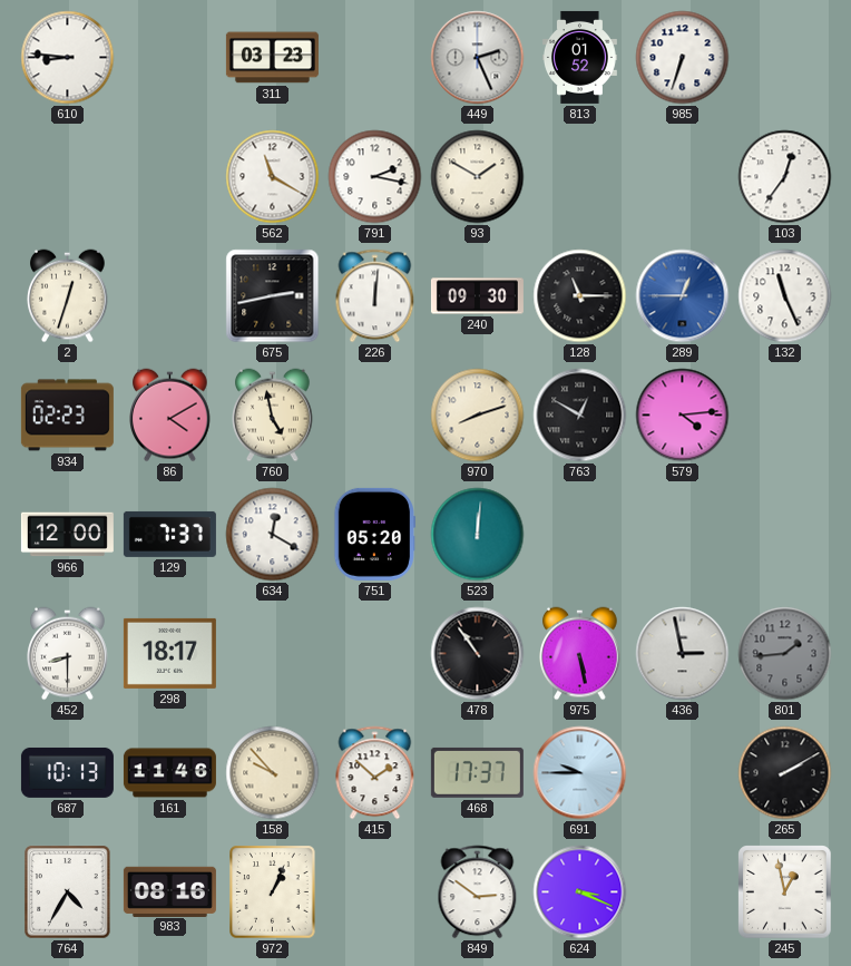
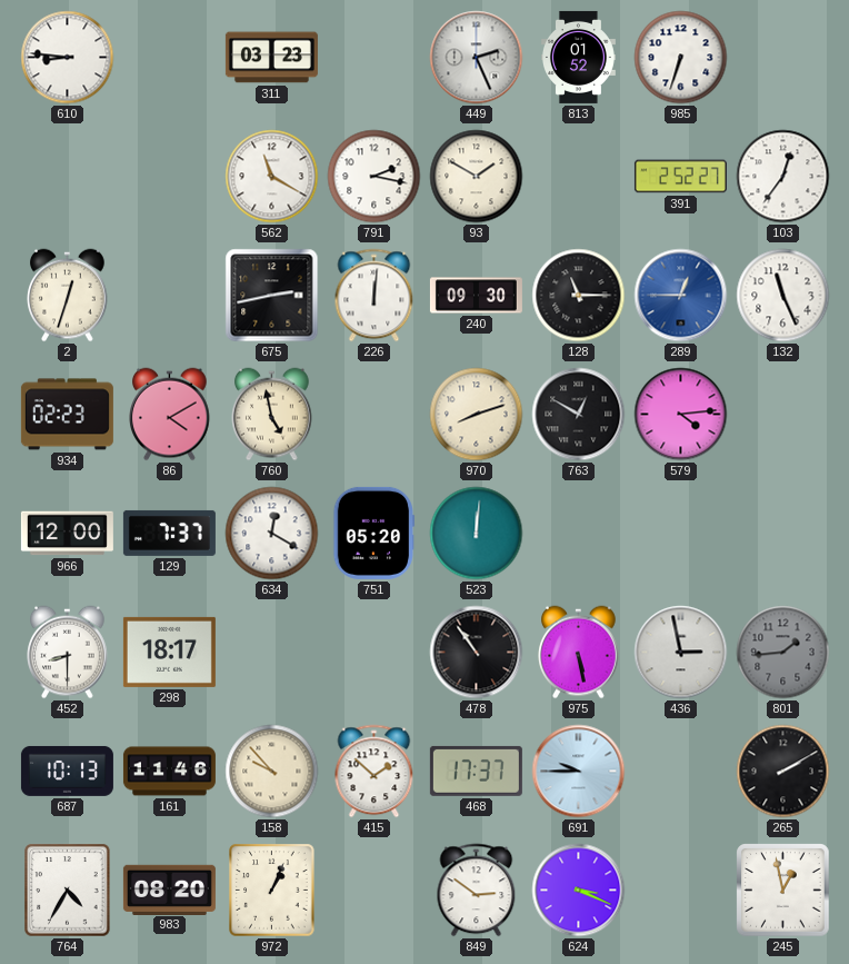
391: none -> 2:52
983: 08:16 -> 08:20
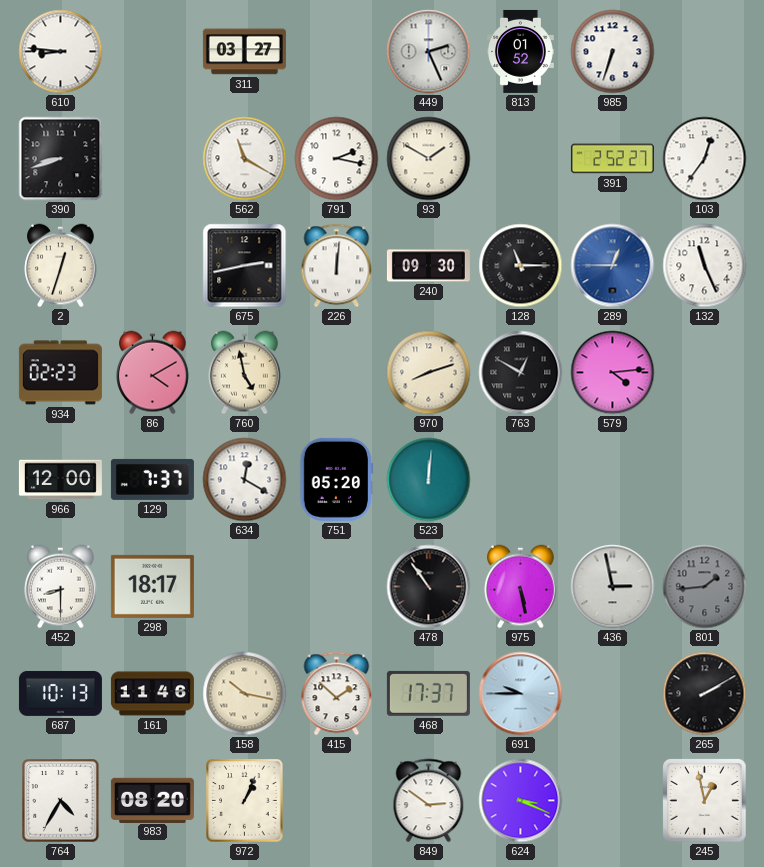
311: 03:23 -> 03:27
390: none -> 8:42
158: 9:53 -> 10:17
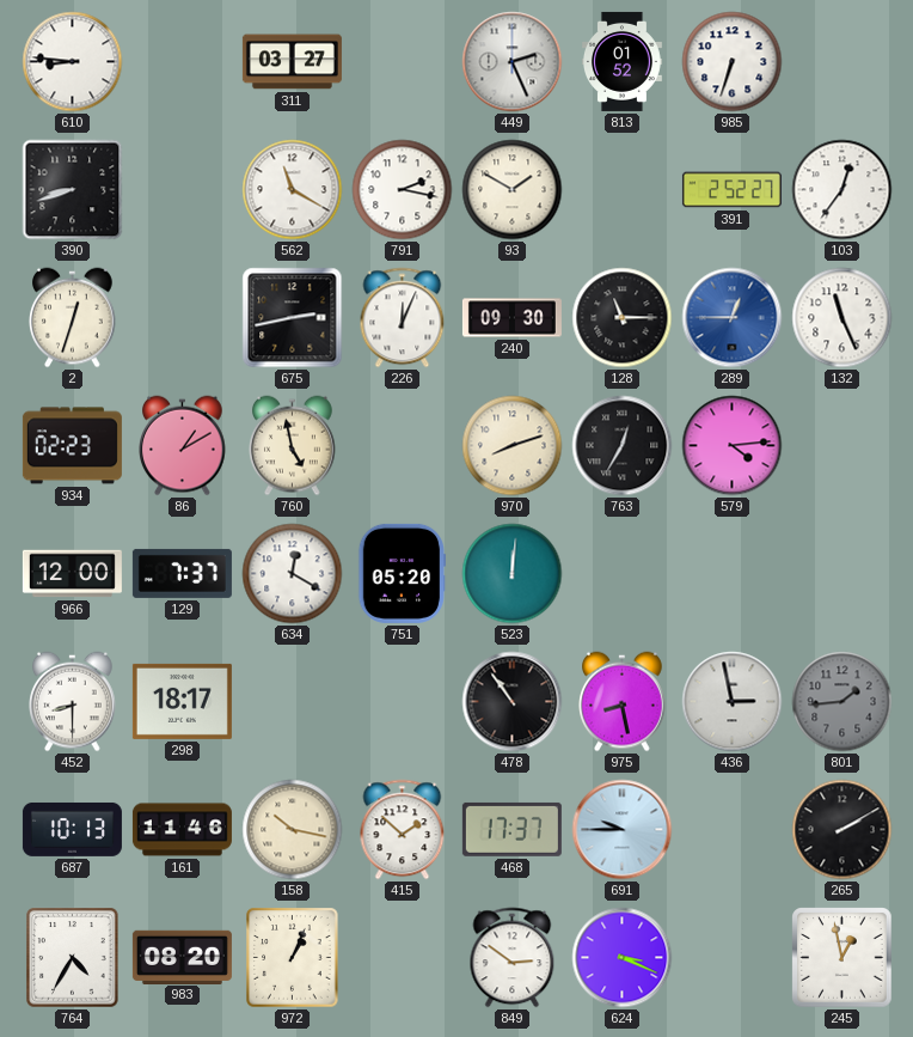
226: 12:01 -> 12:04
86: 4:10 -> 1:10
763: 12:50 -> 12:35
975: 5:28 -> 8:28
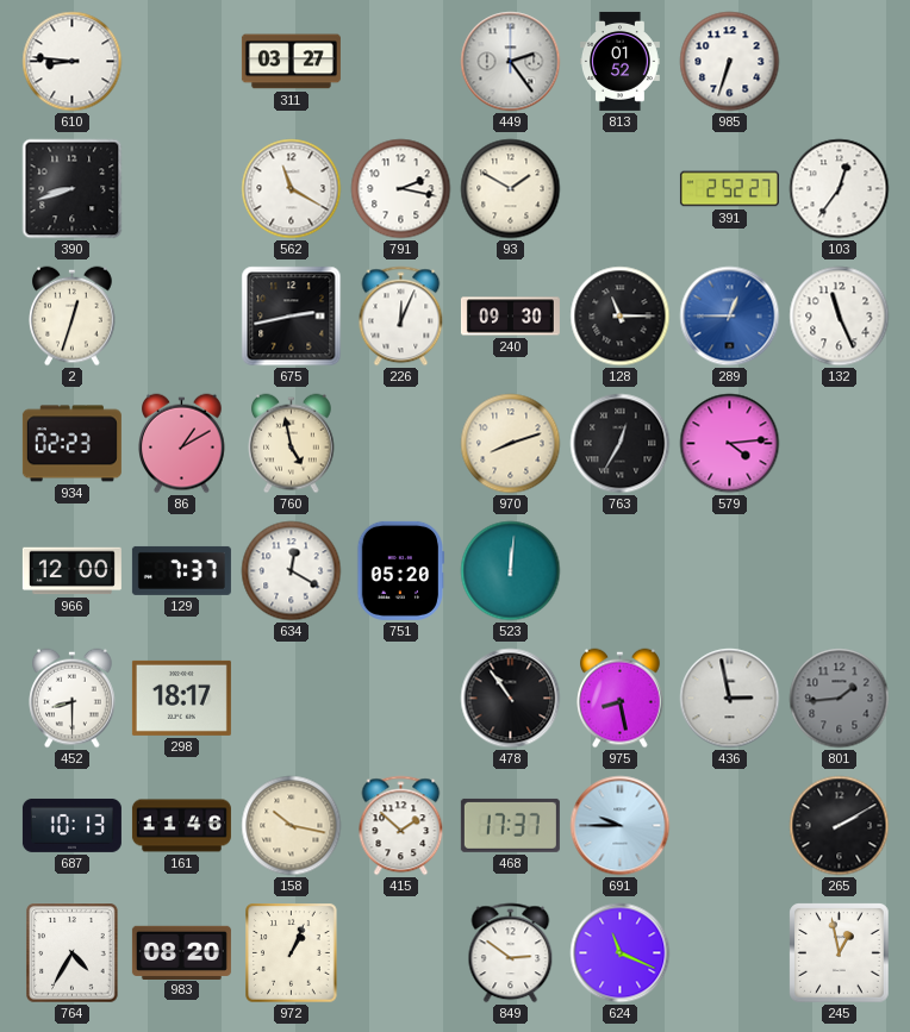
449: 2:26 -> 2:24
624: 3:19 -> 11:19
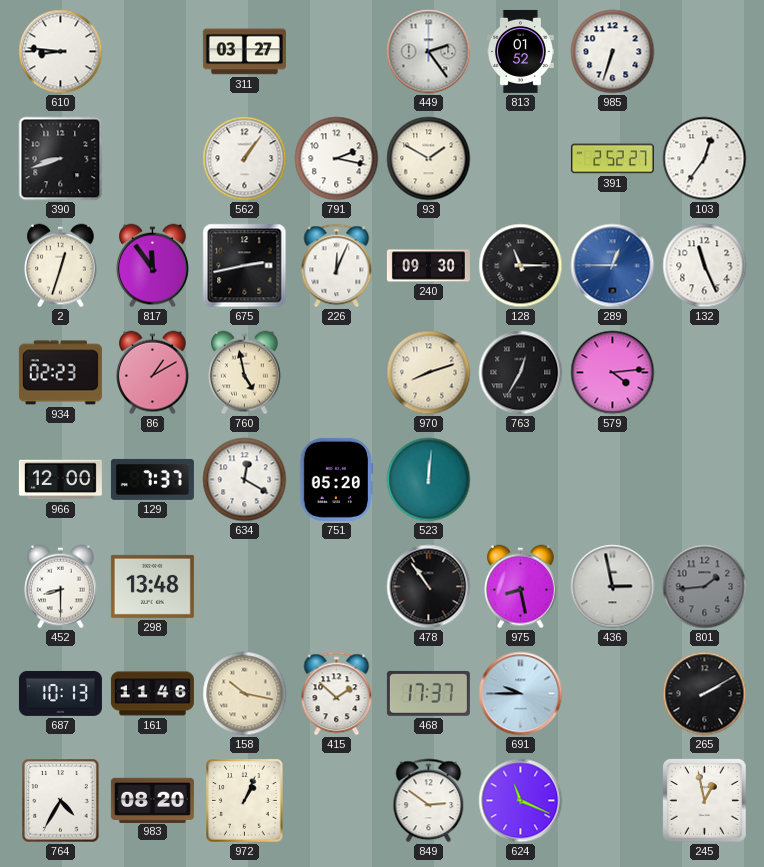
562: 11:20 -> 1:06
817: none -> 11:54
298: 18:17 -> 13:48
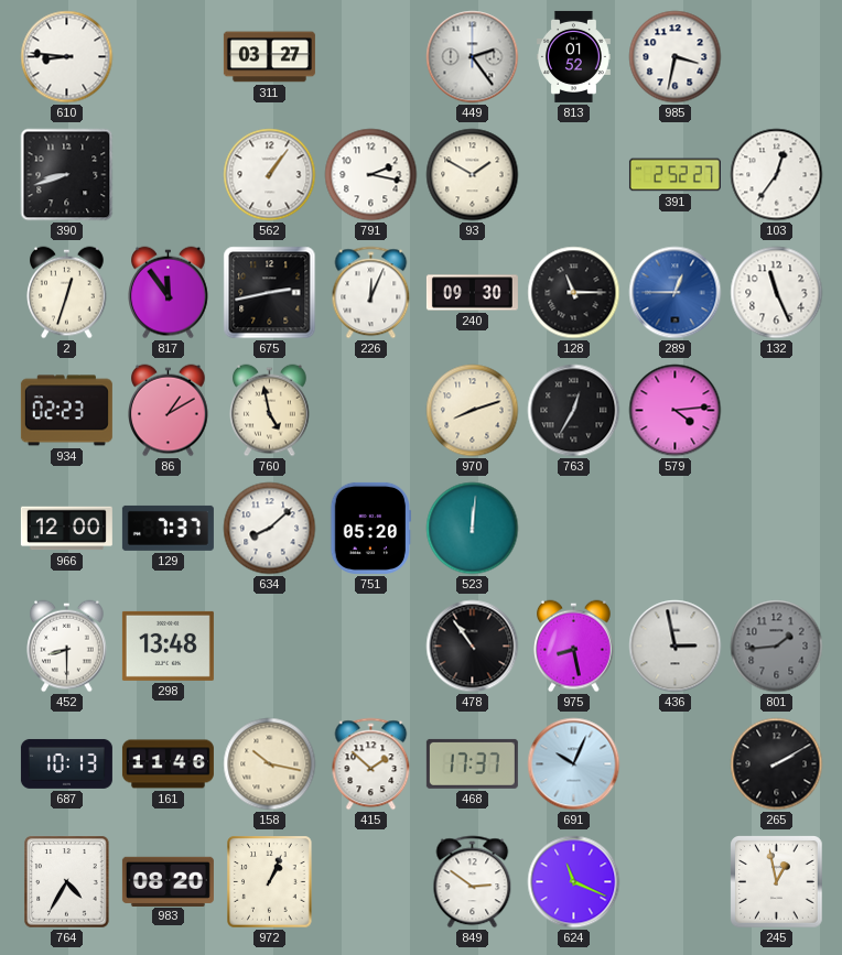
985: 6:33 -> 3:32
634: 12:20 -> 8:08
691: 9:45 -> 10:04
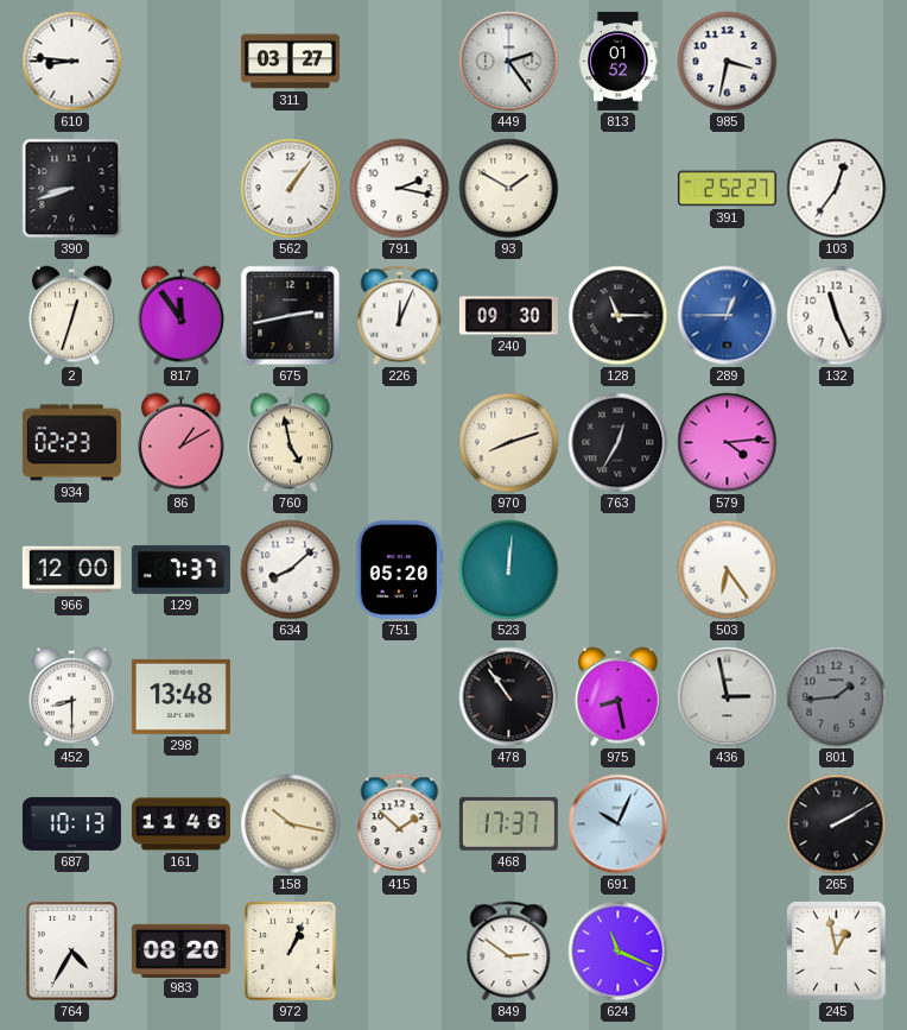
503: none -> 6:24
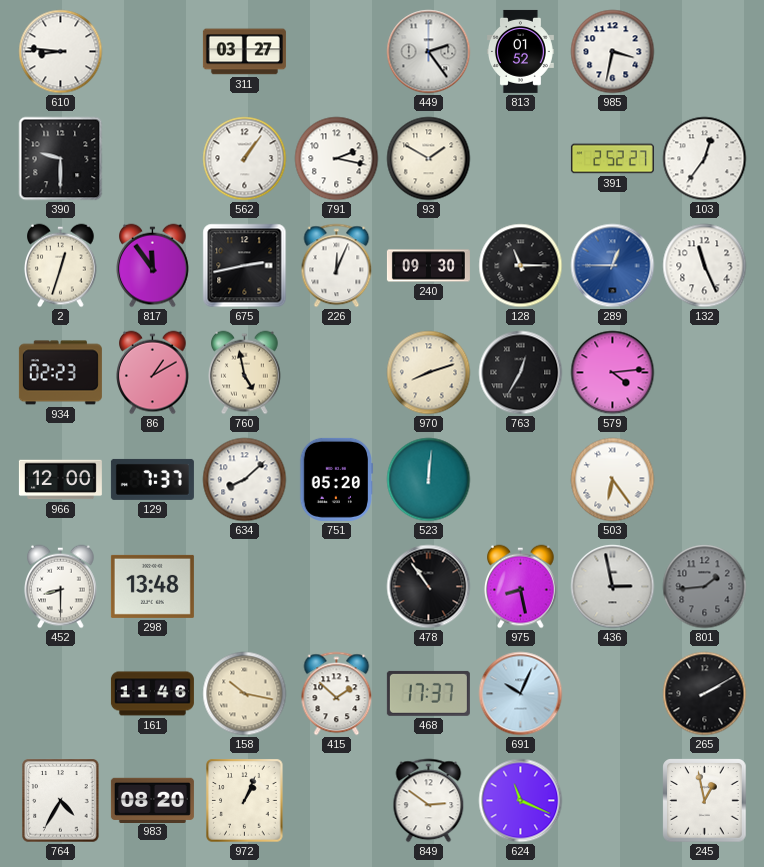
390: 8:42 -> 9:30
687: 10:13 -> none
